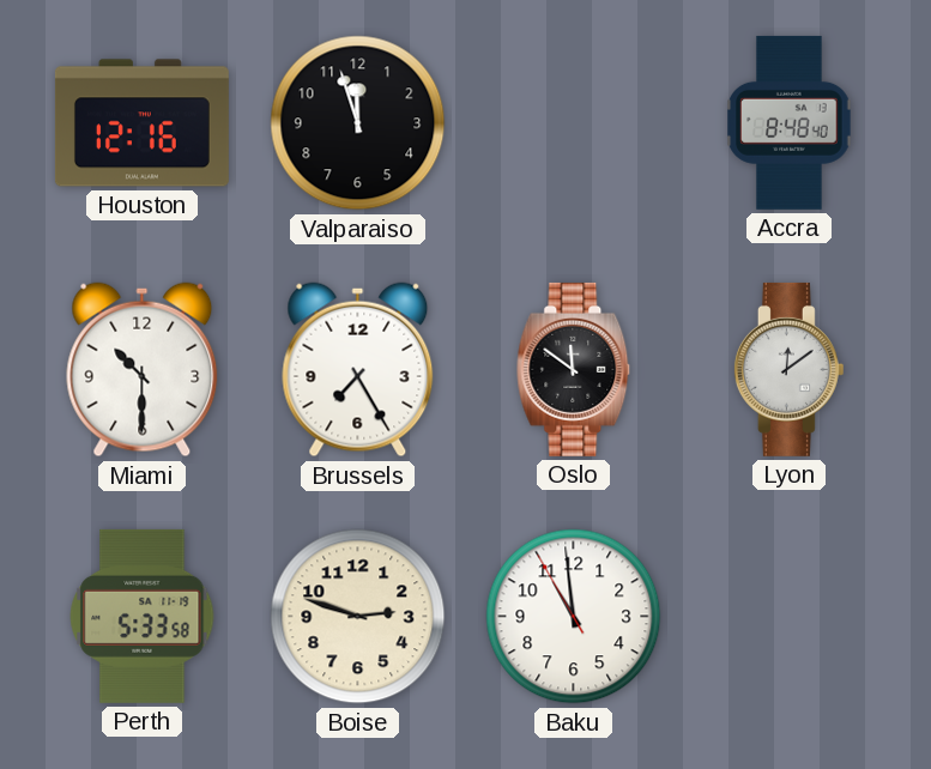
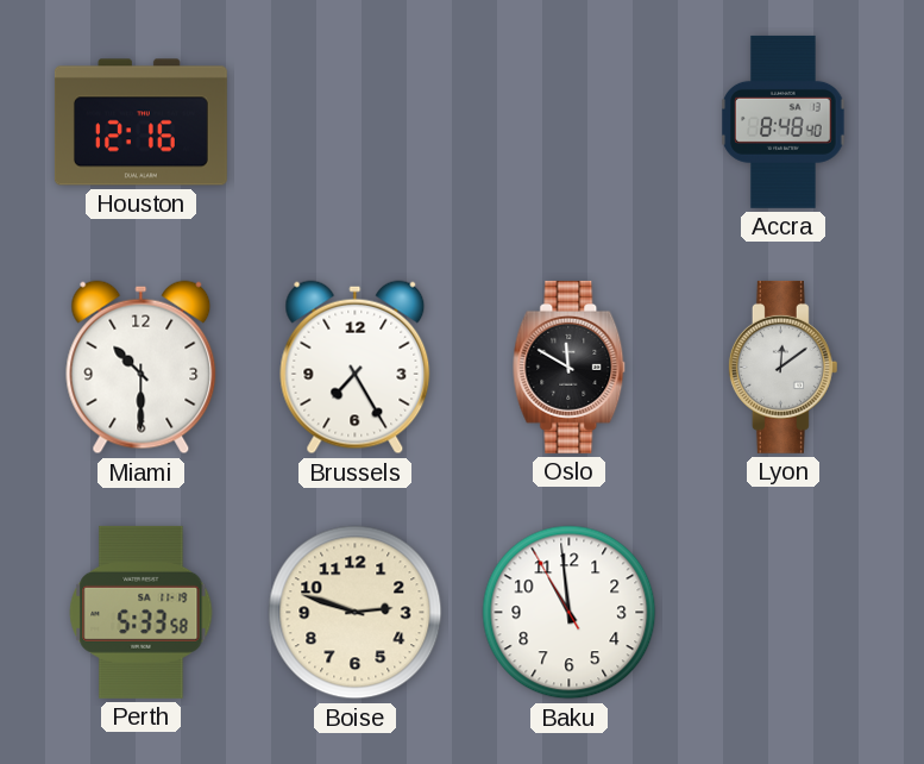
Valparaiso: 11:57 -> none
Oslo: 11:51 -> 11:50
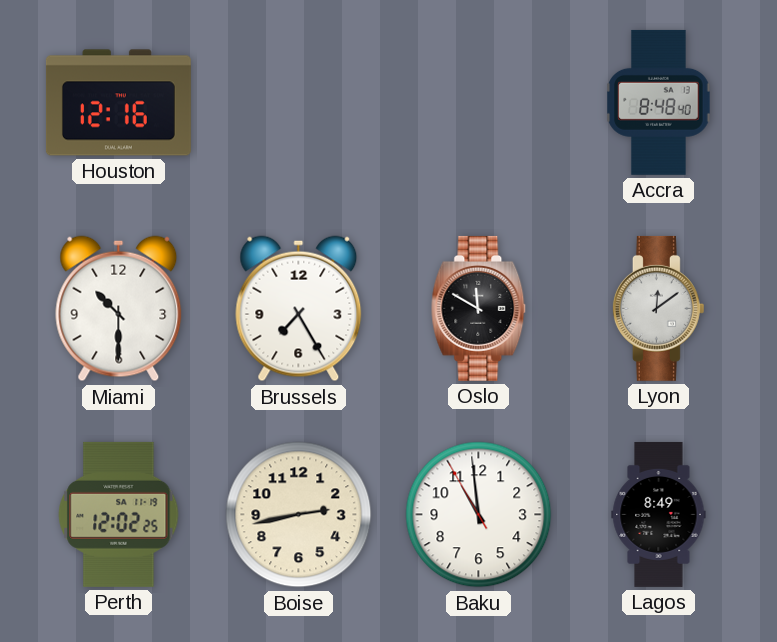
Perth: 5:33 -> 12:02
Boise: 2:48 -> 2:43
Lagos: none -> 8:49
